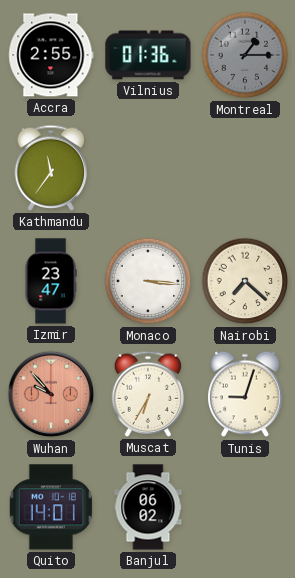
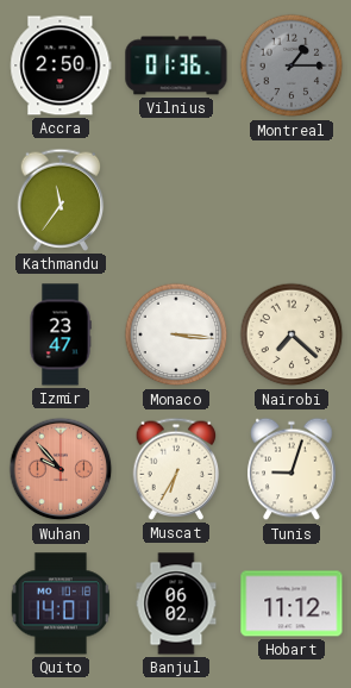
Accra: 2:55 -> 2:50
Hobart: none -> 11:12
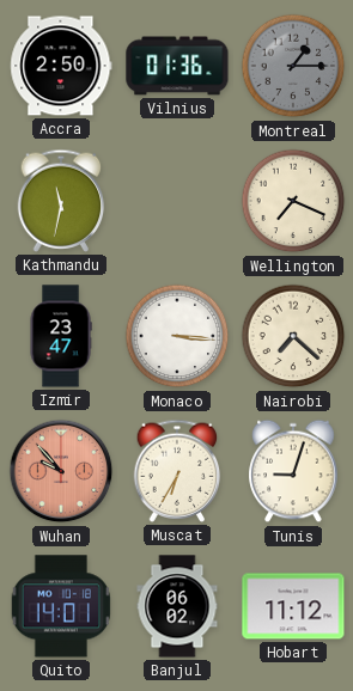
Kathmandu: 11:36 -> 11:32
Wellington: none -> 7:19
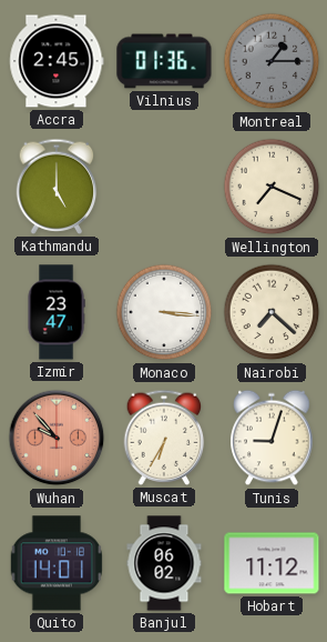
Accra: 2:50 -> 2:45
Kathmandu: 11:32 -> 5:00
